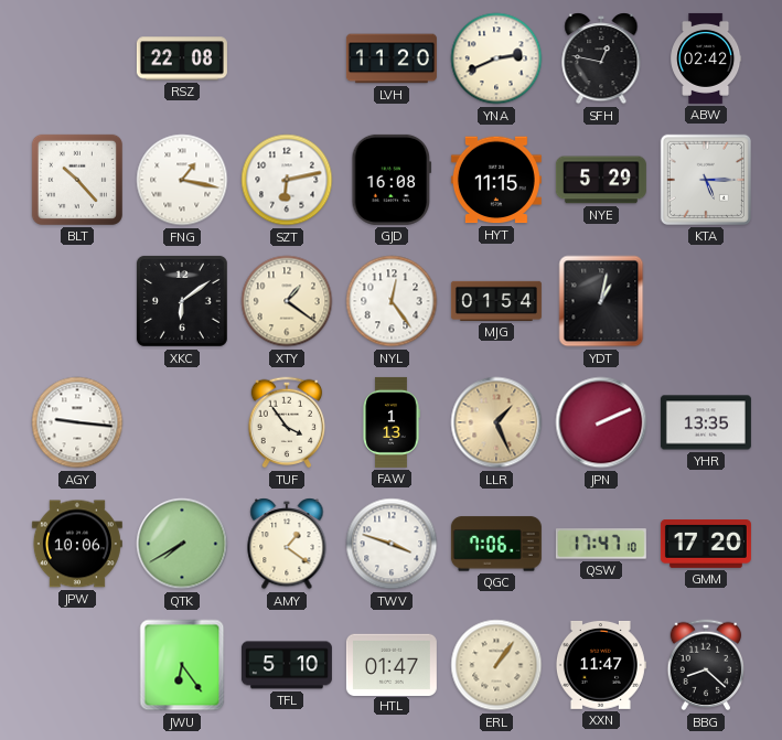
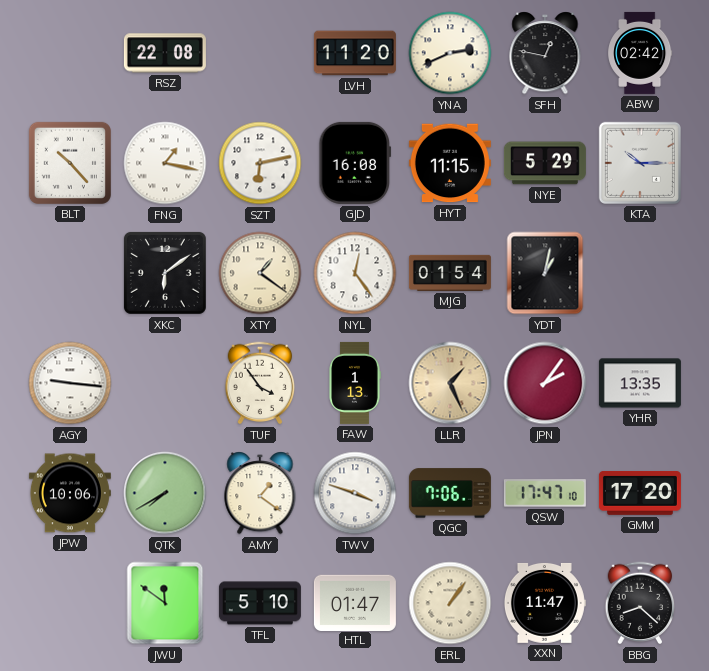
KTA: 5:15 -> 10:15
JPN: 2:11 -> 2:06
JWU: 6:24 -> 11:51
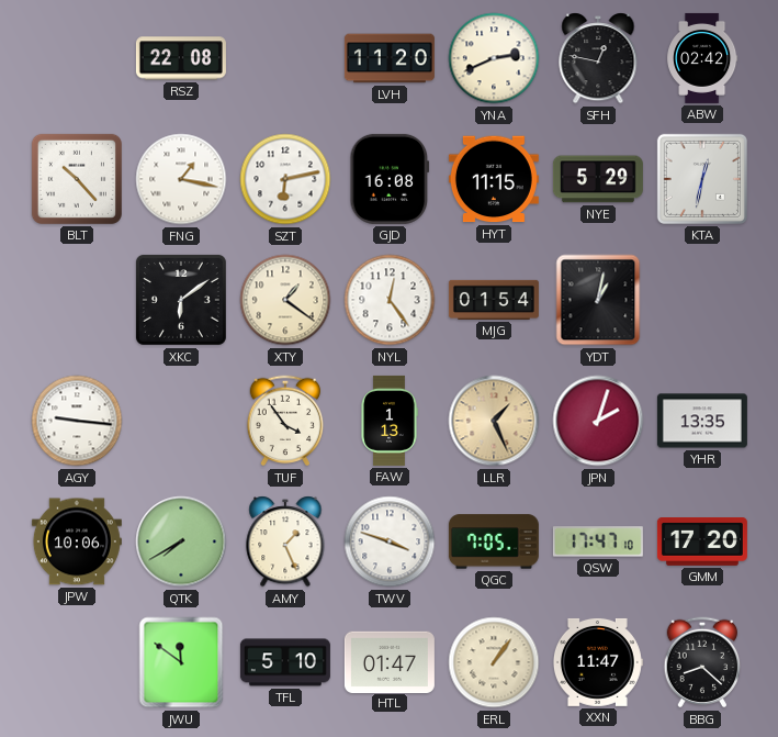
KTA: 10:15 -> 12:32
JPN: 2:06 -> 2:03
AMY: 1:21 -> 1:26
QGC: 7:06 -> 7:05
